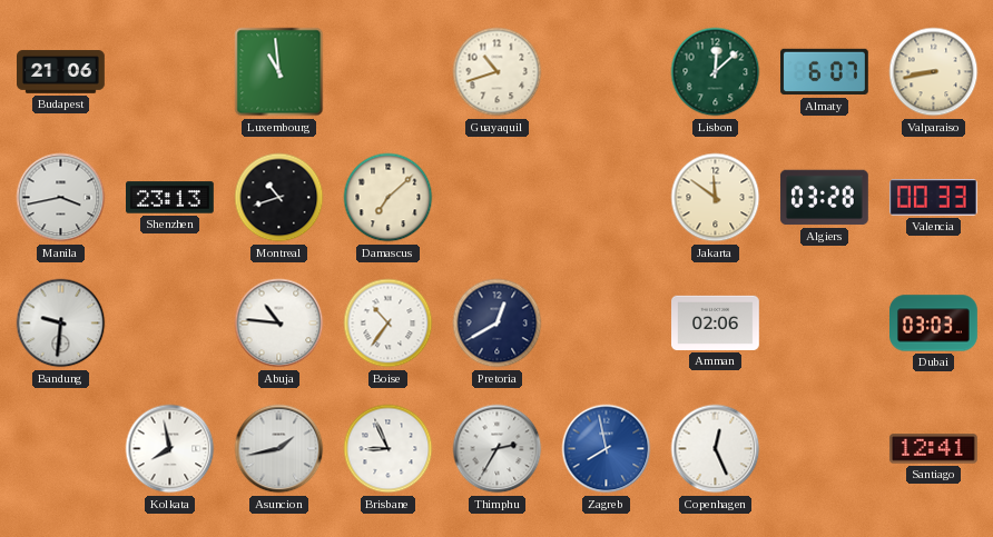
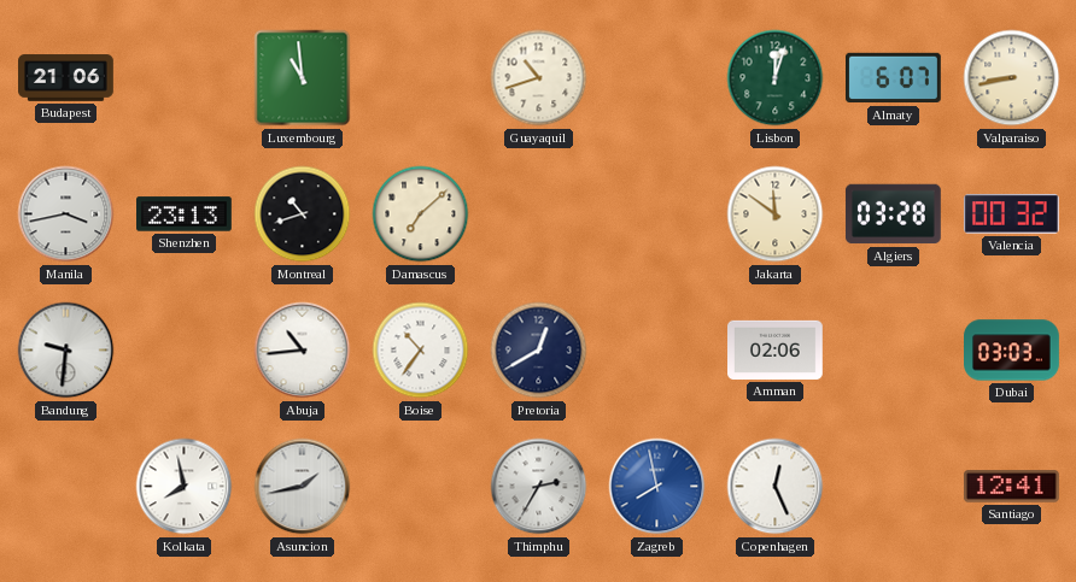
Lisbon: 12:08 -> 12:03
Valencia: 00:33 -> 00:32
Abuja: 10:46 -> 10:44
Brisbane: 8:56 -> none
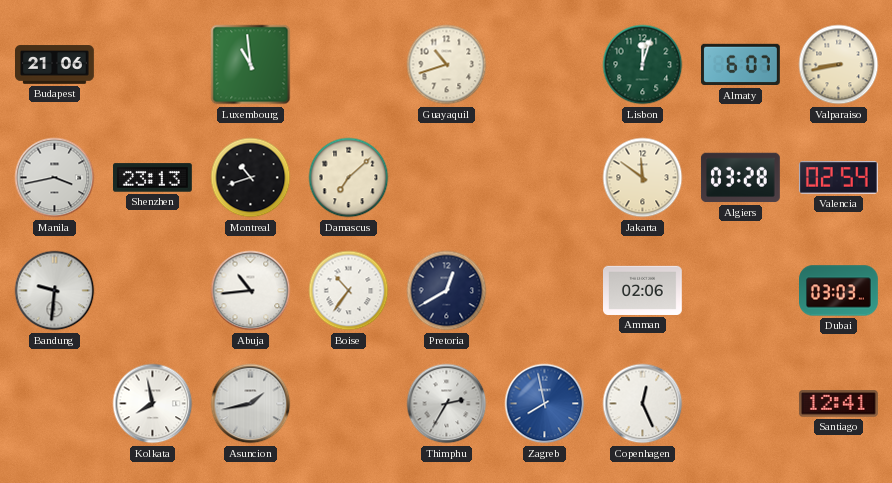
Valencia: 00:32 -> 02:54
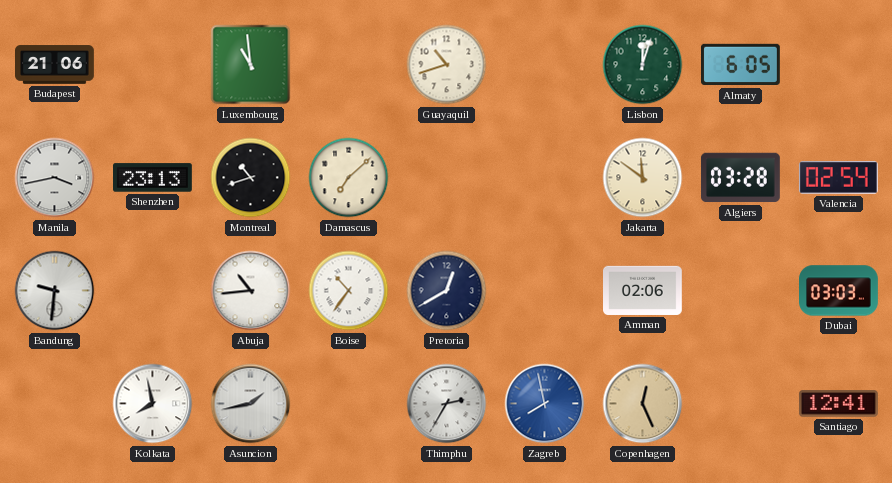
Almaty: 6:07 -> 6:05
Valparaiso: 8:43 -> none
Copenhagen dial: white -> champagne
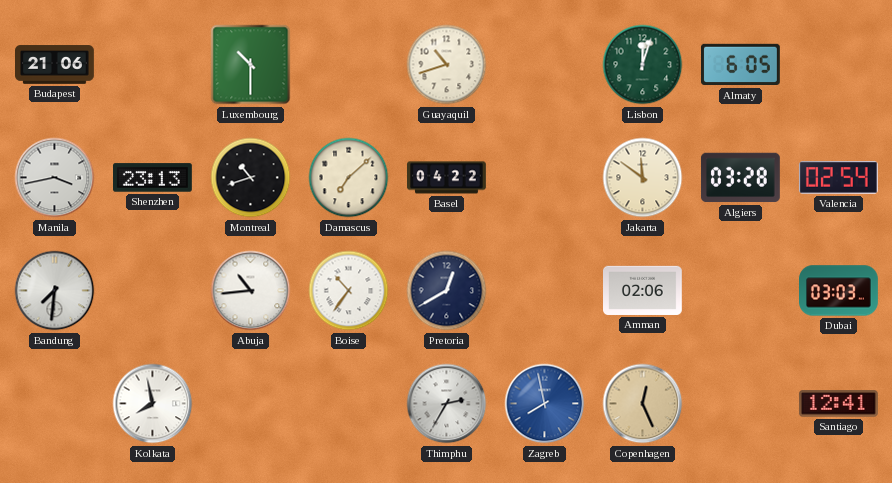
Luxembourg: 10:59 -> 10:30
Basel: none -> 04:22
Bandung: 9:31 -> 7:31
Asuncion: 1:43 -> none
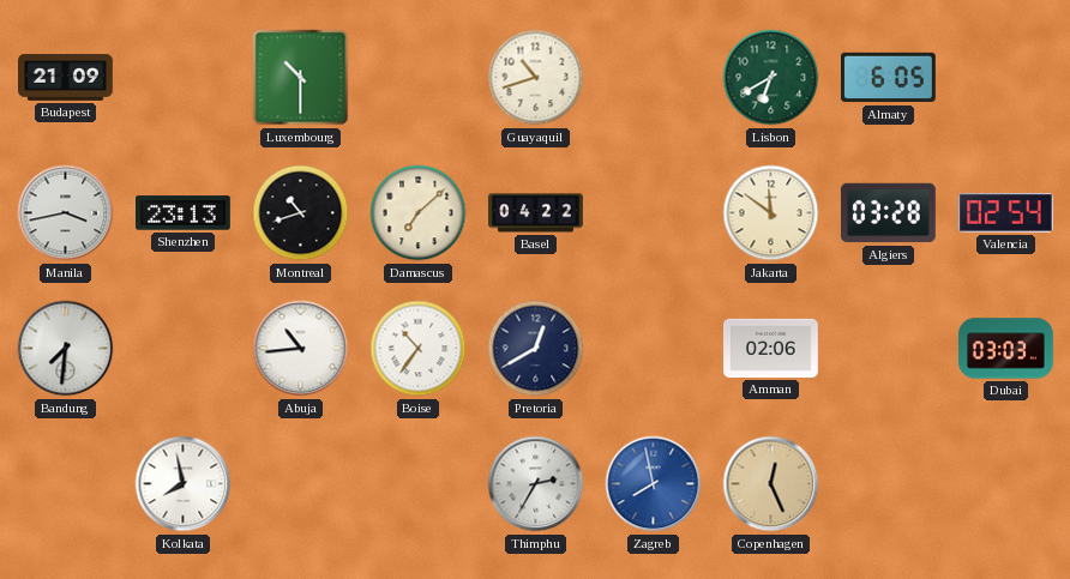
Budapest: 21:06 -> 21:09
Lisbon: 12:03 -> 6:40
Santiago: 12:41 -> none
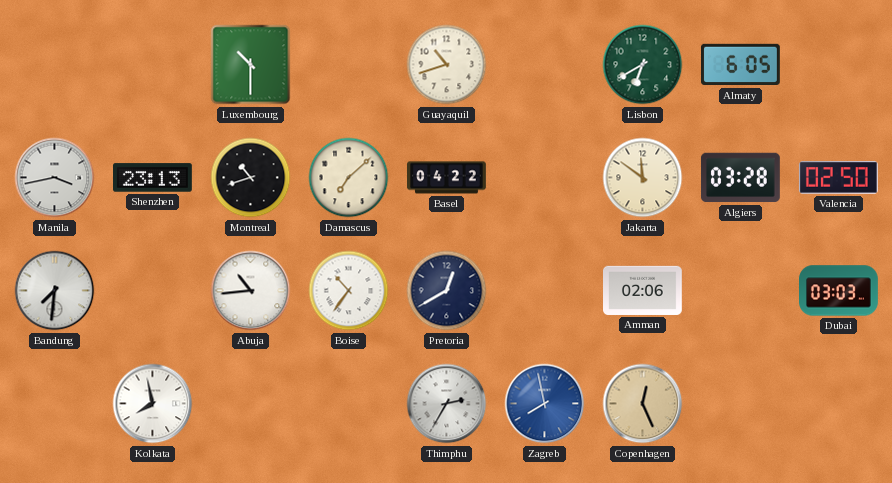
Budapest: 21:09 -> none
Valencia: 02:54 -> 02:50
